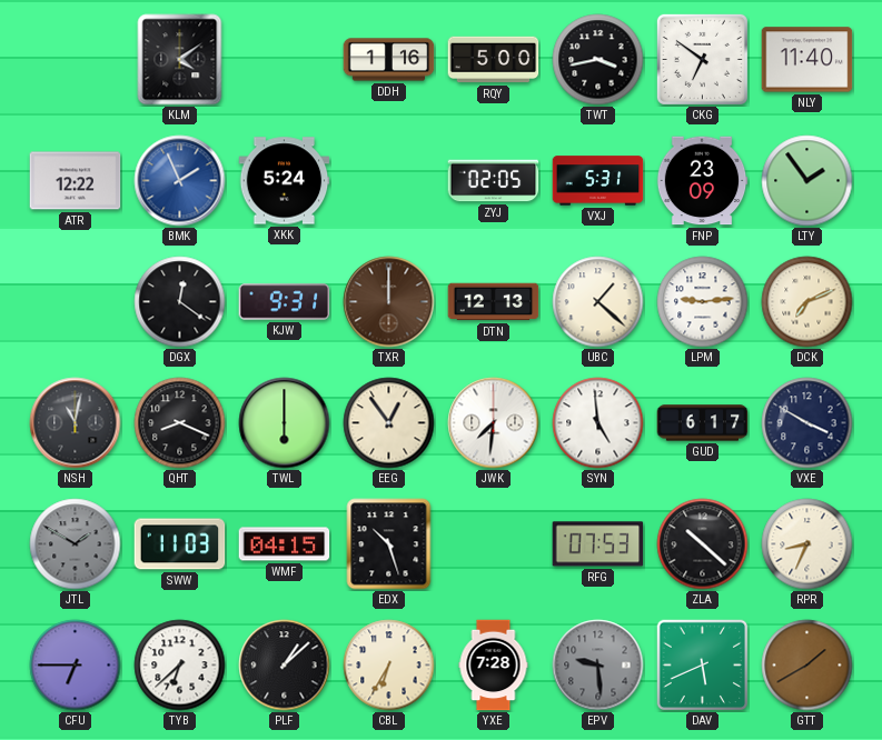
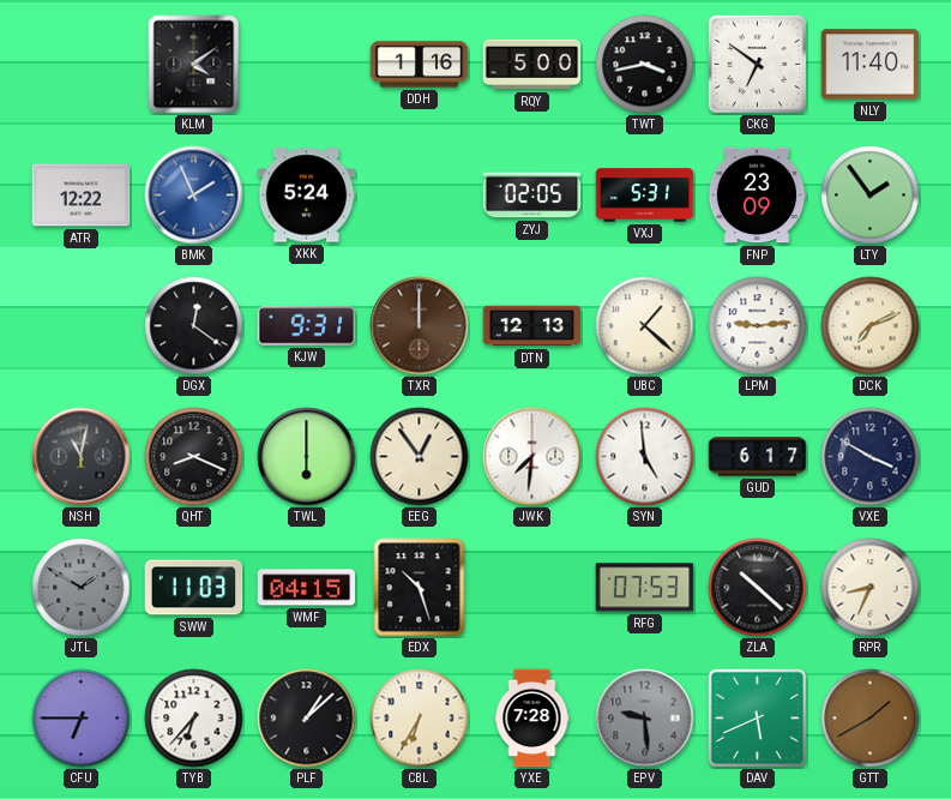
TYB: 6:38 -> 6:37
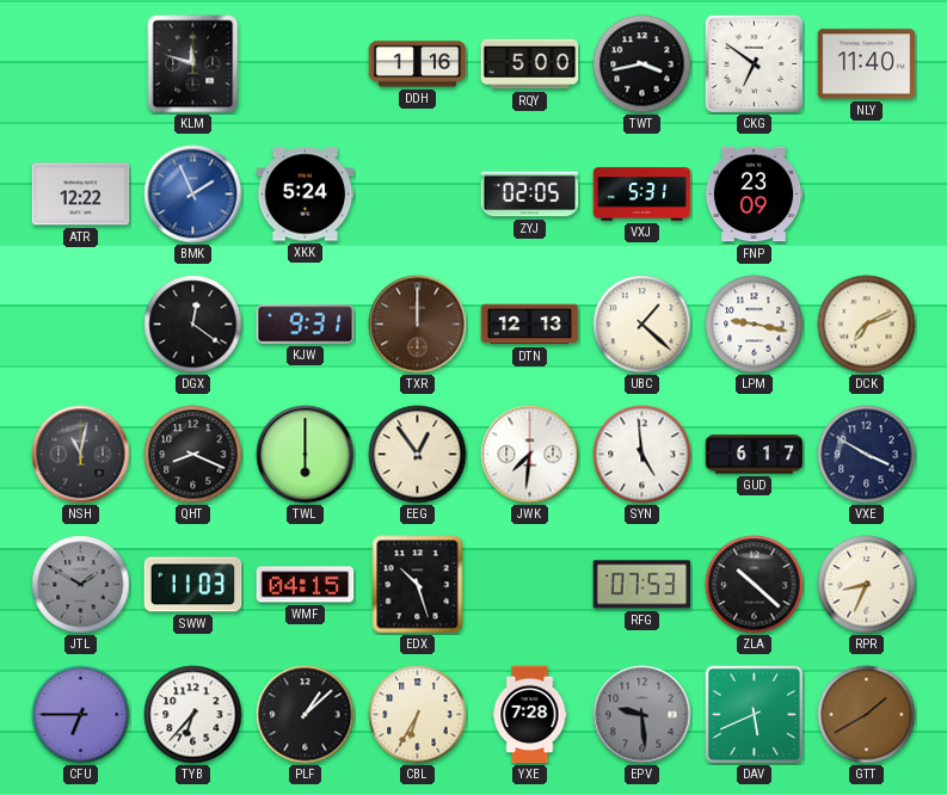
KLM: 4:09 -> 11:48
LTY: 1:54 -> none
LPM: 9:14 -> 9:17
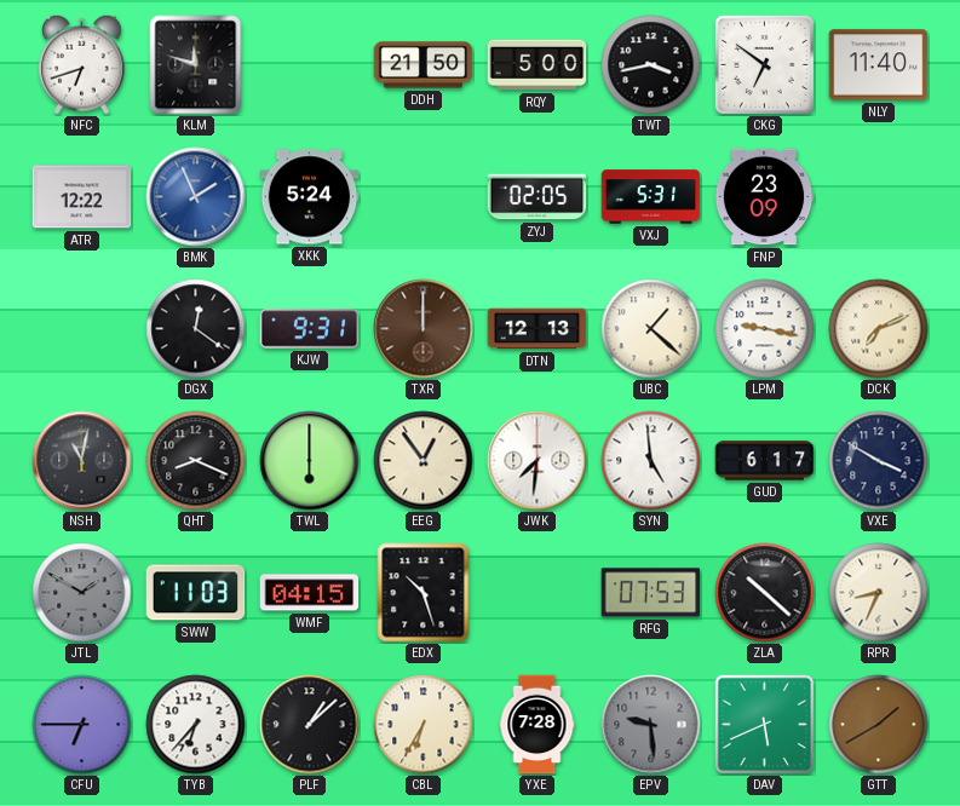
NFC: none -> 6:42
DDH: 1:16 -> 21:50
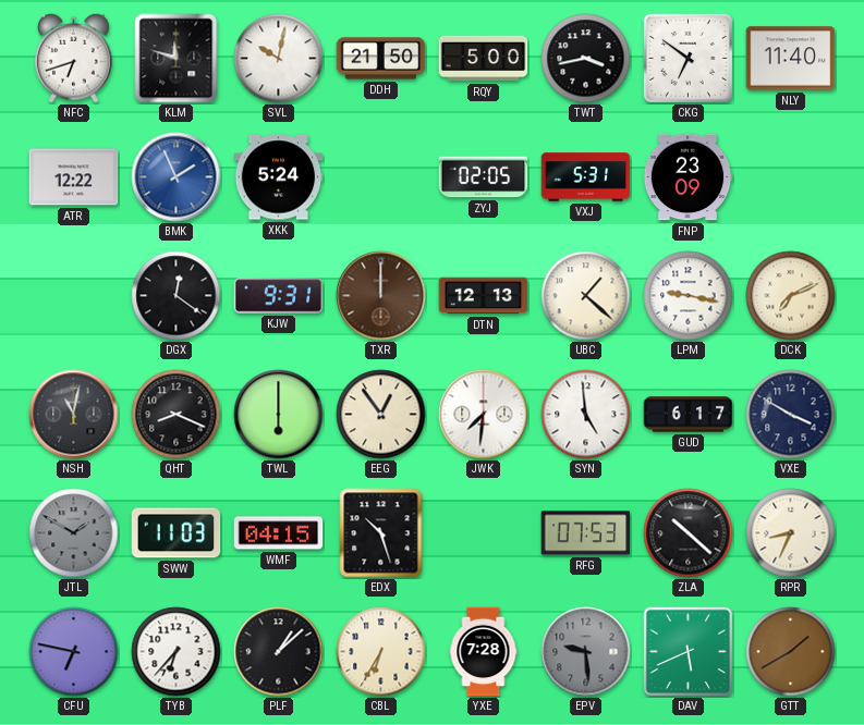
SVL: none -> 10:02
CFU: 6:45 -> 6:47
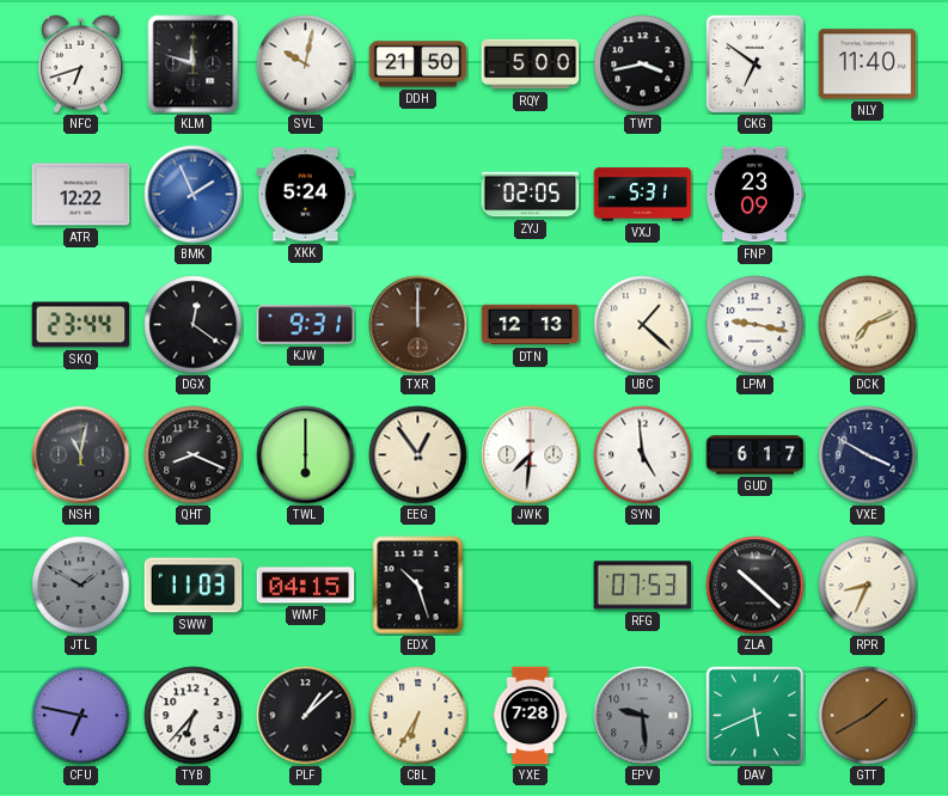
SKQ: none -> 23:44
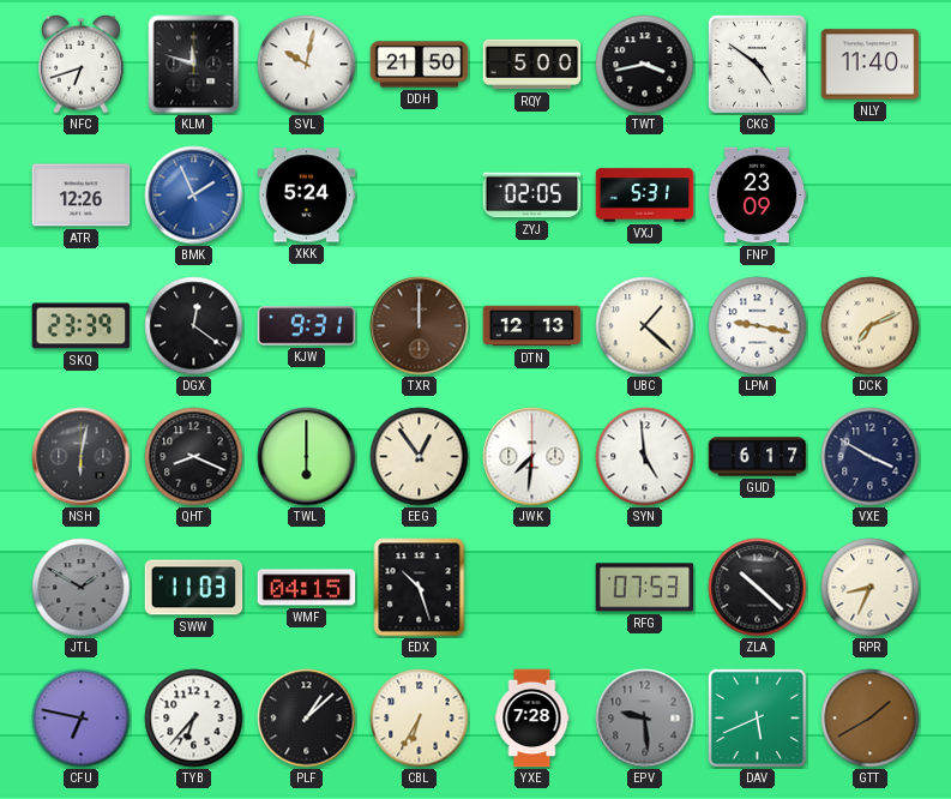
CKG: 6:51 -> 4:51
ATR: 12:22 -> 12:26
SKQ: 23:44 -> 23:39
NSH: 11:02 -> 6:02
